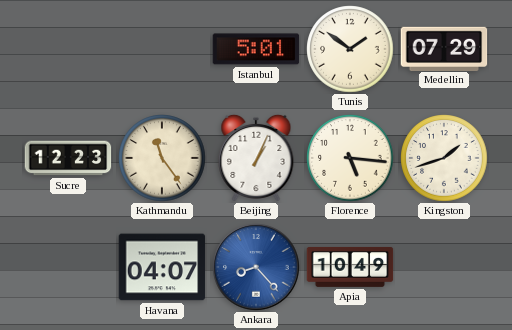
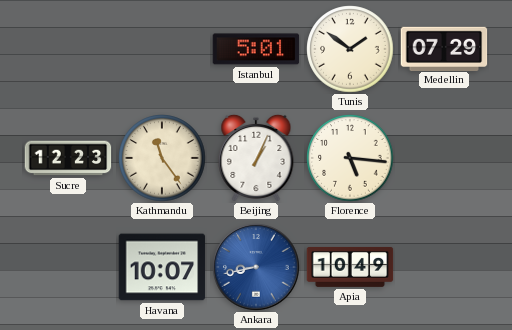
Kingston: 1:42 -> none
Havana: 04:07 -> 10:07
Ankara: 8:23 -> 8:43
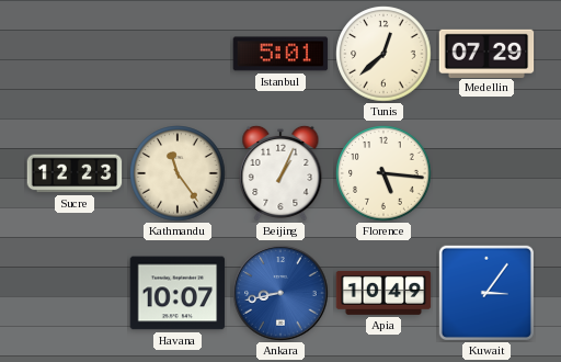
Tunis: 1:51 -> 12:38
Kuwait: none -> 3:06
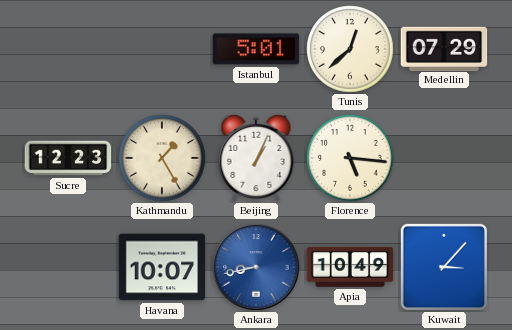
Kathmandu: 11:24 -> 1:25
Kuwait: 3:06 -> 3:07
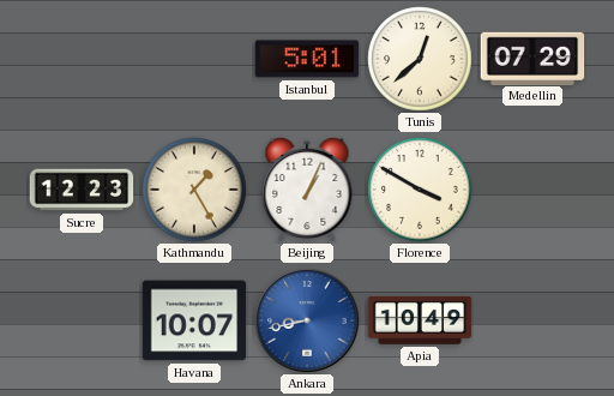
Florence: 5:16 -> 3:50
Kuwait: 3:07 -> none
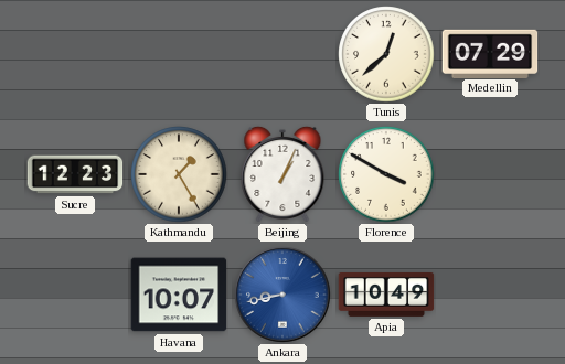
Istanbul: 5:01 -> none
